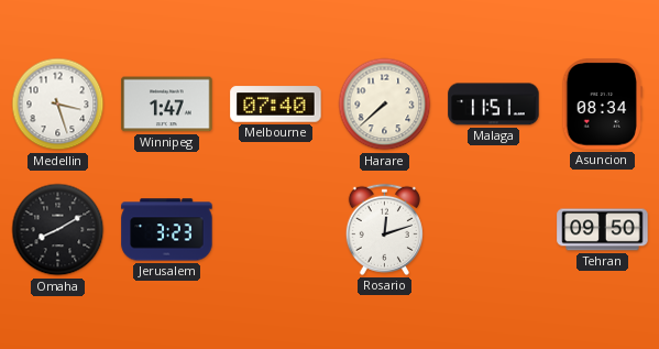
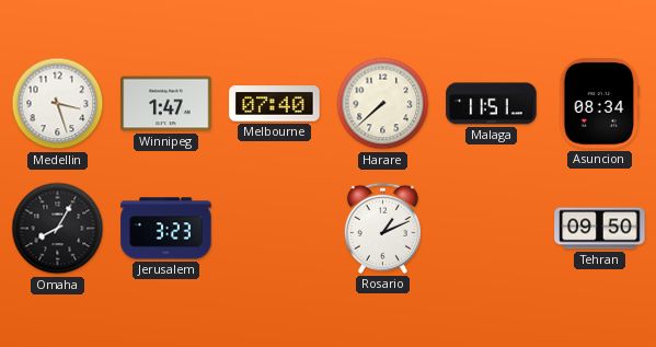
Omaha: 8:10 -> 8:05
Rosario: 12:12 -> 1:11
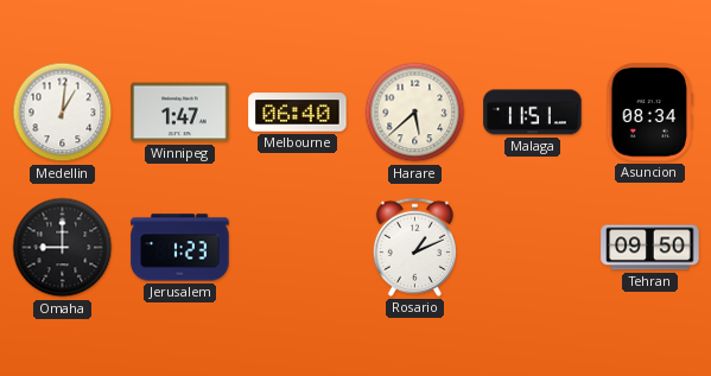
Medellin: 3:27 -> 1:01
Melbourne: 07:40 -> 06:40
Harare: 7:38 -> 5:38
Omaha: 8:05 -> 9:00
Jerusalem: 3:23 -> 1:23
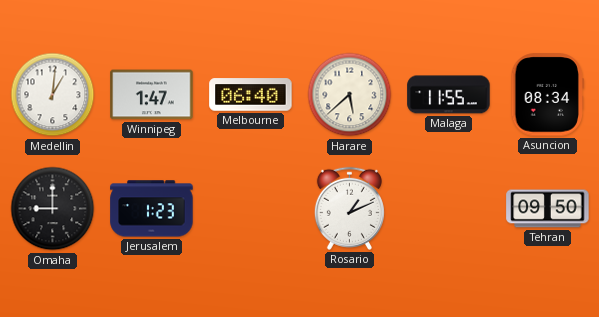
Malaga: 11:51 -> 11:55
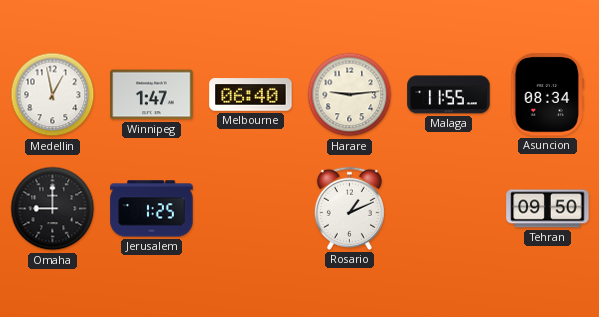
Medellin: 1:01 -> 12:58
Harare: 5:38 -> 9:14
Jerusalem: 1:23 -> 1:25
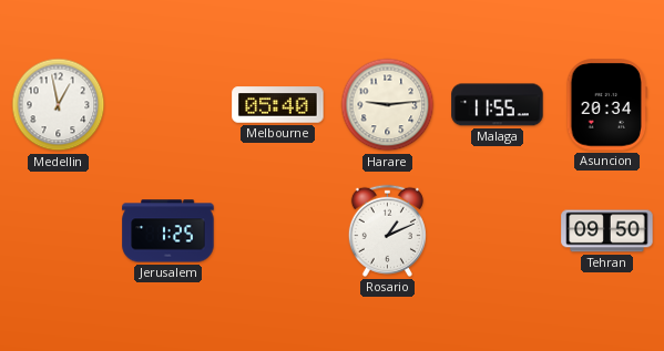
Winnipeg: 1:47 -> none
Melbourne: 06:40 -> 05:40
Asuncion: 08:34 -> 20:34
Omaha: 9:00 -> none
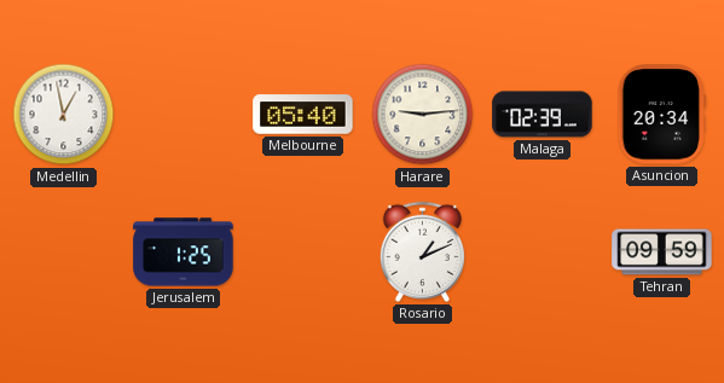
Malaga: 11:55 -> 02:39
Tehran: 09:50 -> 09:59
